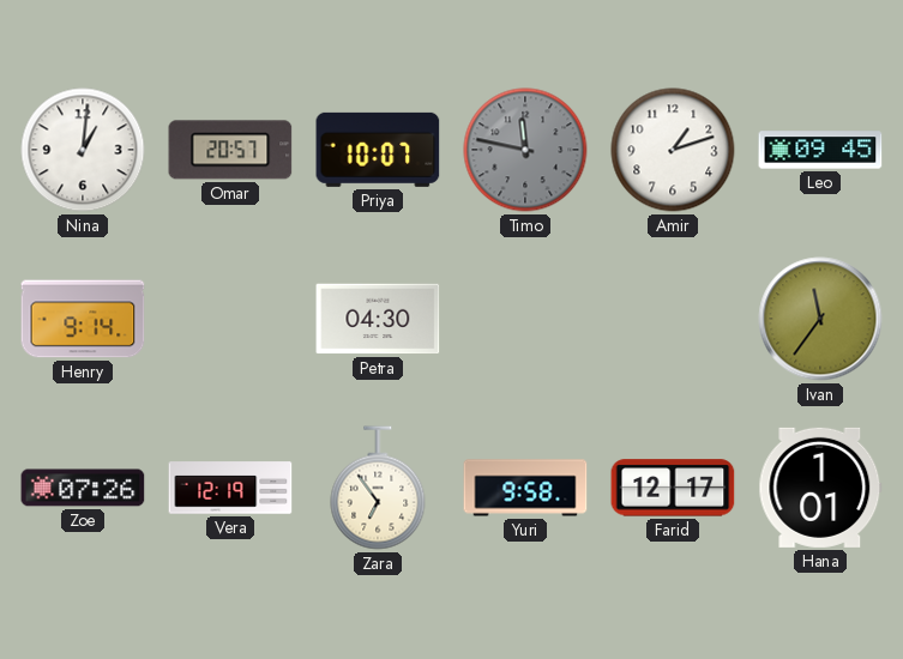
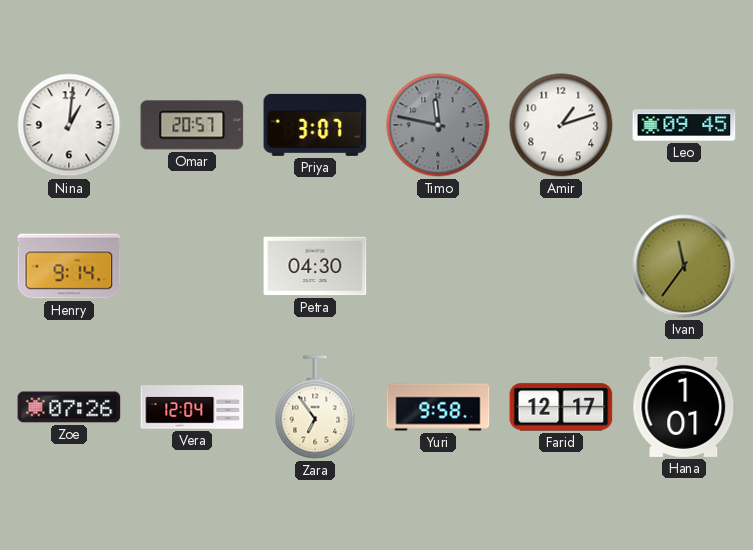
Priya: 10:07 -> 3:07
Vera: 12:19 -> 12:04
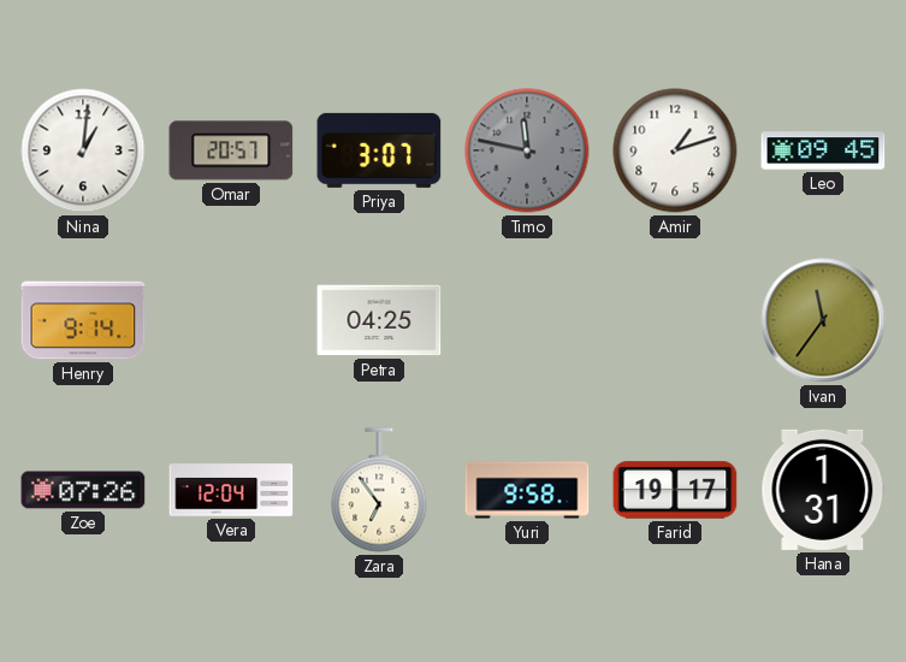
Petra: 04:30 -> 04:25
Farid: 12:17 -> 19:17
Hana: 1:01 -> 1:31
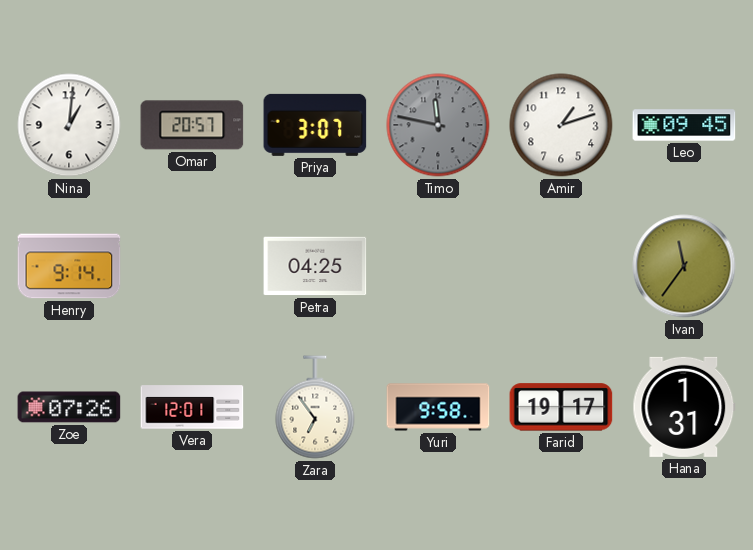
Vera: 12:04 -> 12:01
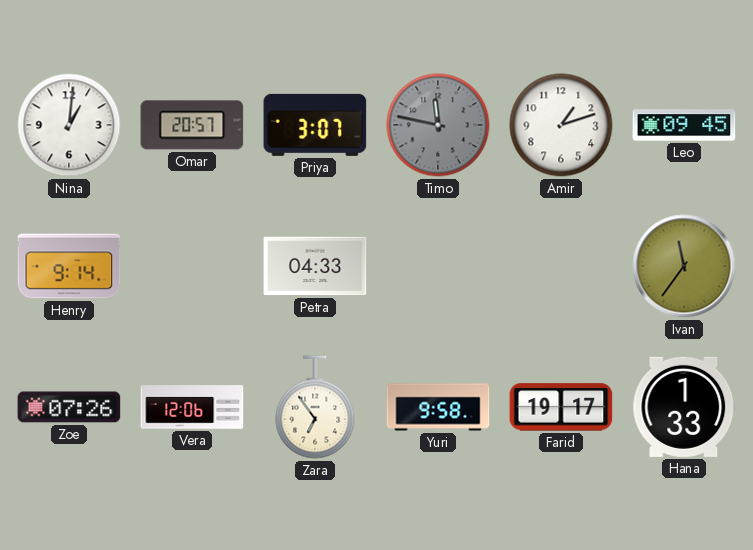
Petra: 04:25 -> 04:33
Vera: 12:01 -> 12:06
Hana: 1:31 -> 1:33
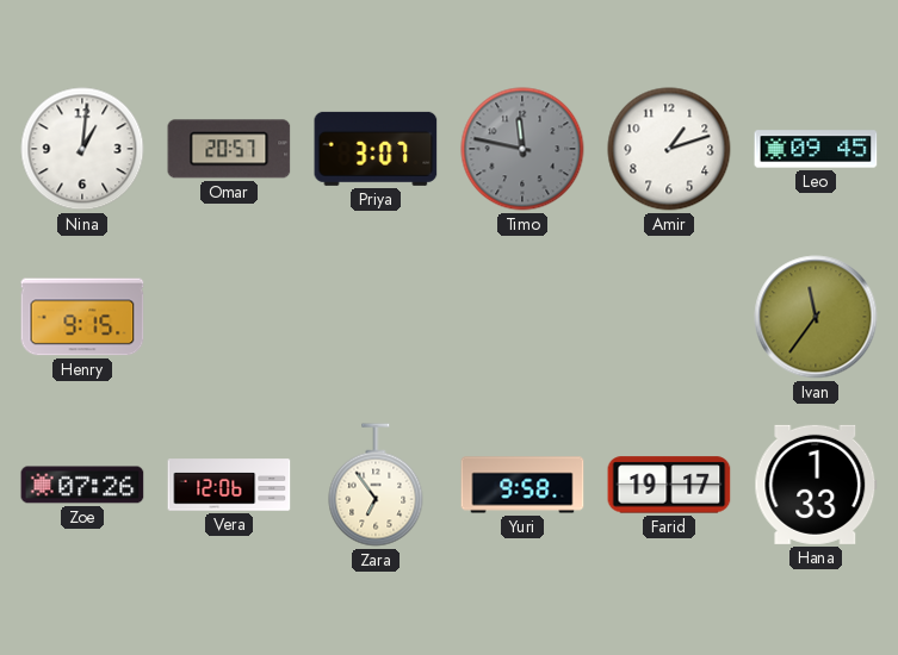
Henry: 9:14 -> 9:15
Petra: 04:33 -> none
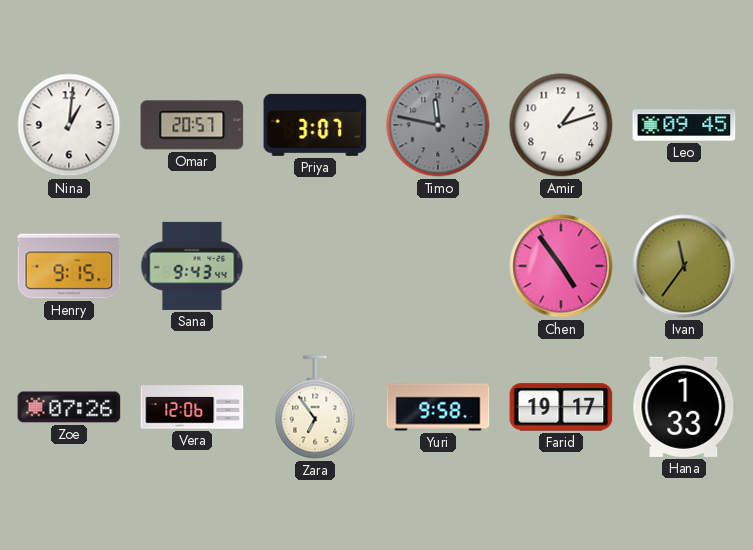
Sana: none -> 9:43
Chen: none -> 4:54
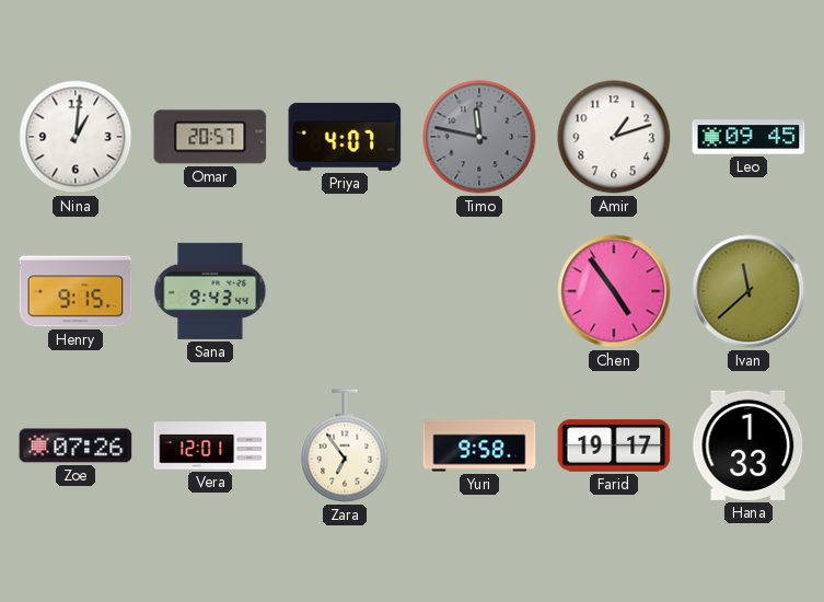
Priya: 3:07 -> 4:07
Ivan: 11:36 -> 11:38
Vera: 12:06 -> 12:01
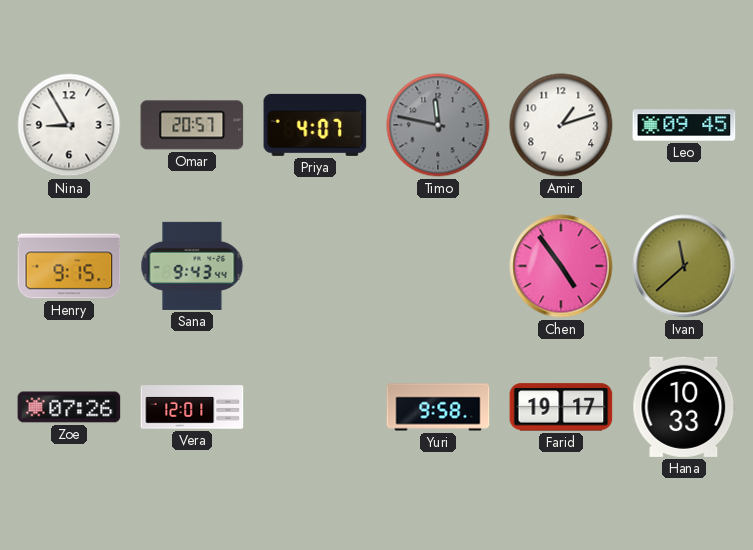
Nina: 1:01 -> 8:55
Zara: 6:54 -> none
Hana: 1:33 -> 10:33
